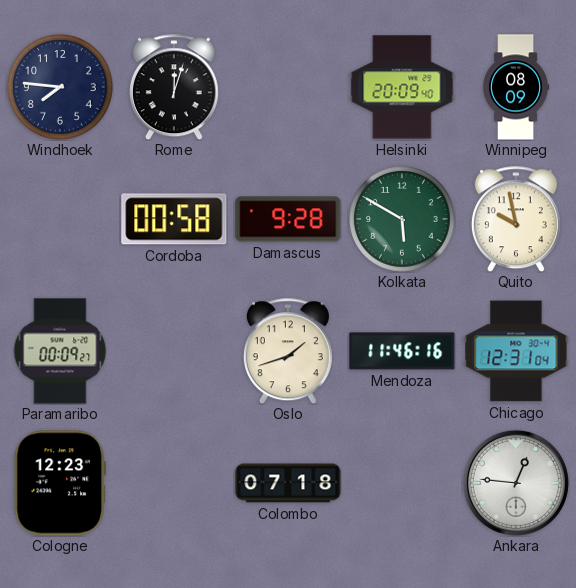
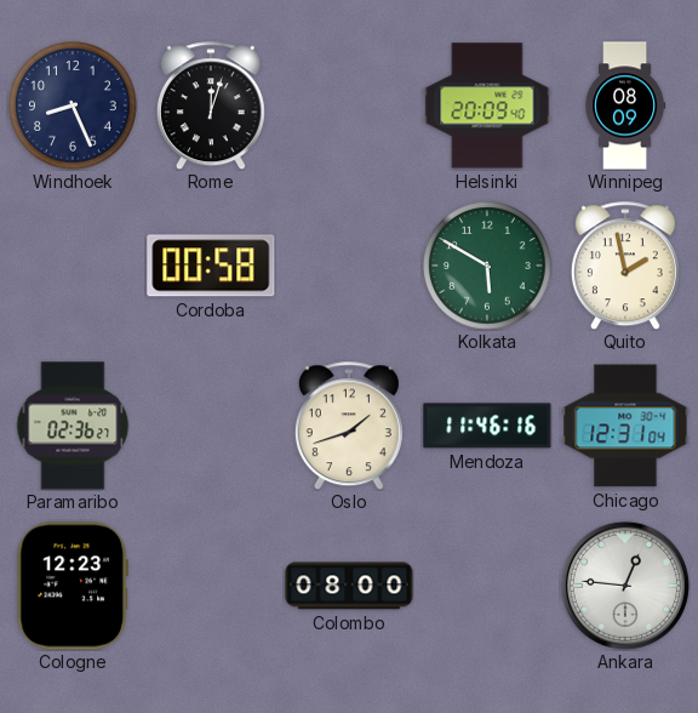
Windhoek: 7:46 -> 8:26
Damascus: 9:28 -> none
Quito: 9:58 -> 1:58
Paramaribo: 00:09 -> 02:36
Colombo: 07:18 -> 08:00
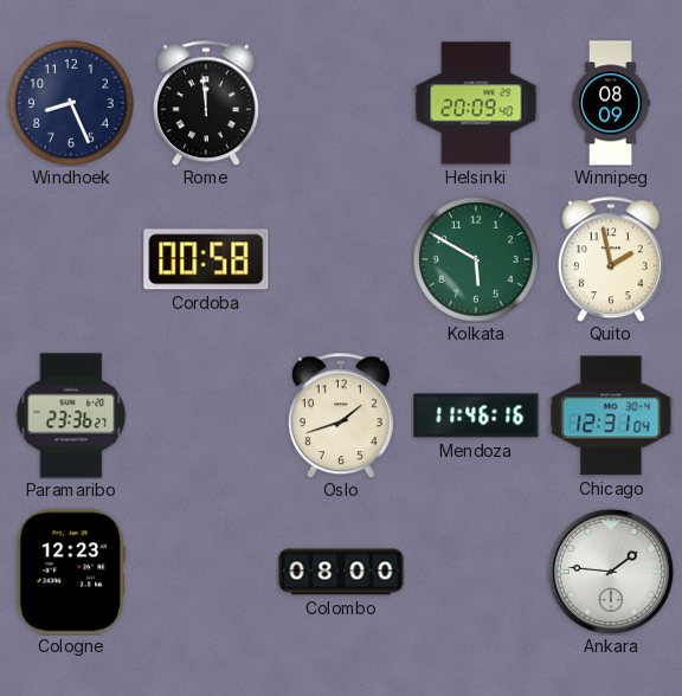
Rome: 12:03 -> 11:59
Paramaribo: 02:36 -> 23:36
Ankara: 12:46 -> 1:46
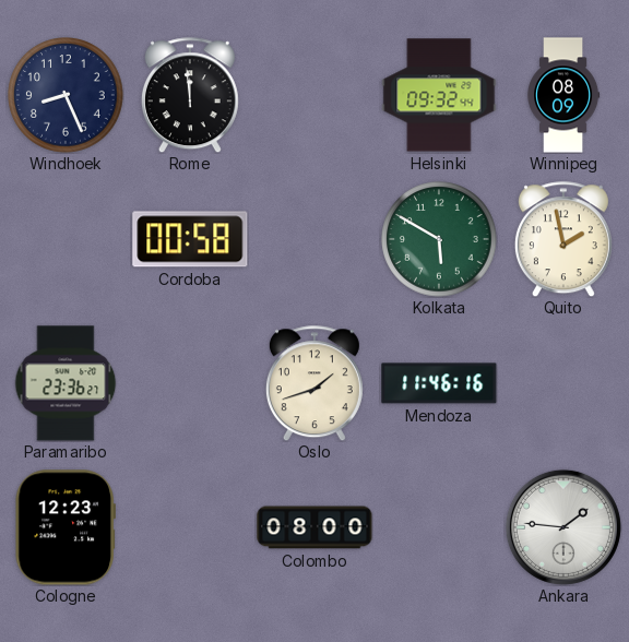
Helsinki: 20:09 -> 09:32
Chicago: 12:31 -> none
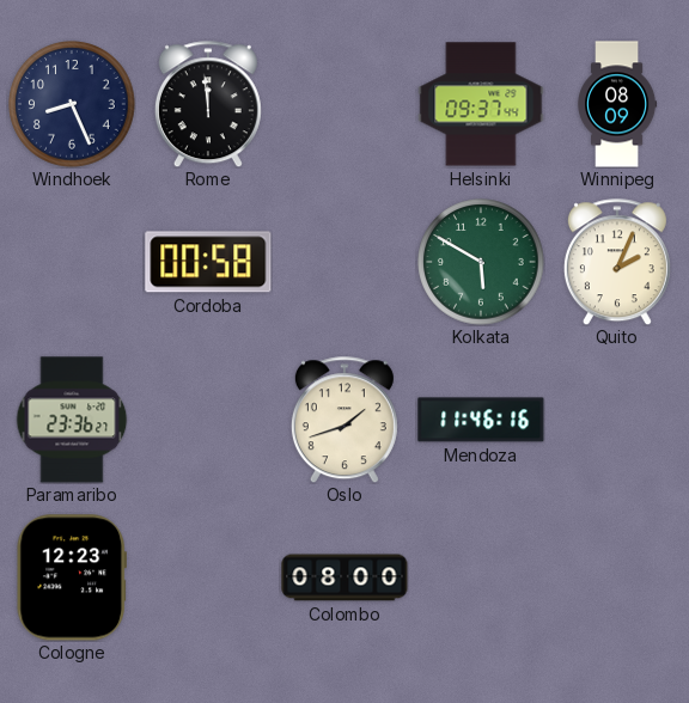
Helsinki: 09:32 -> 09:37
Quito: 1:58 -> 2:04
Ankara: 1:46 -> none
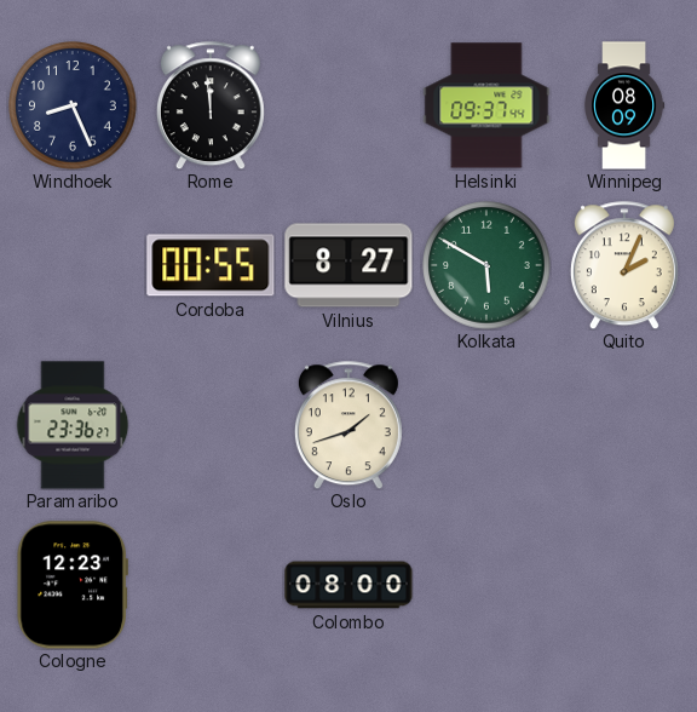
Cordoba: 00:58 -> 00:55
Vilnius: none -> 8:27
Mendoza: 11:46 -> none
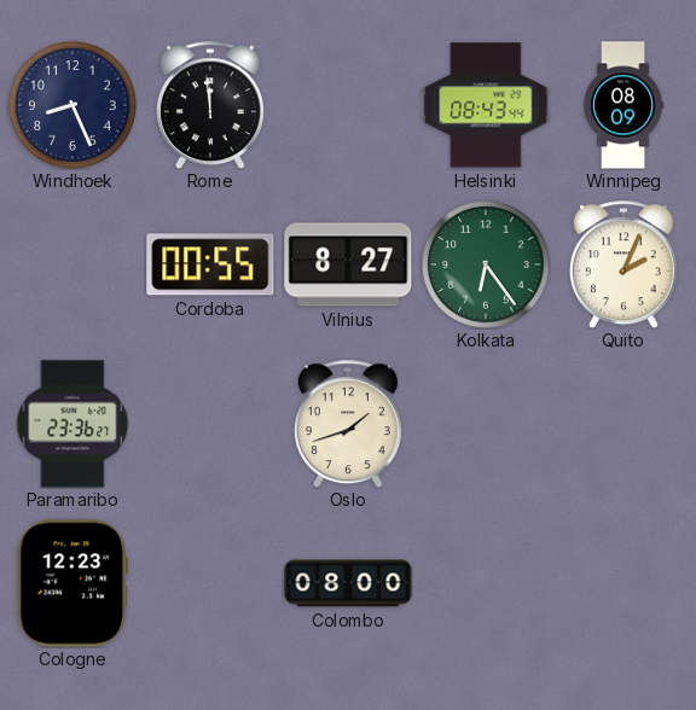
Helsinki: 09:37 -> 08:43
Kolkata: 5:50 -> 6:24
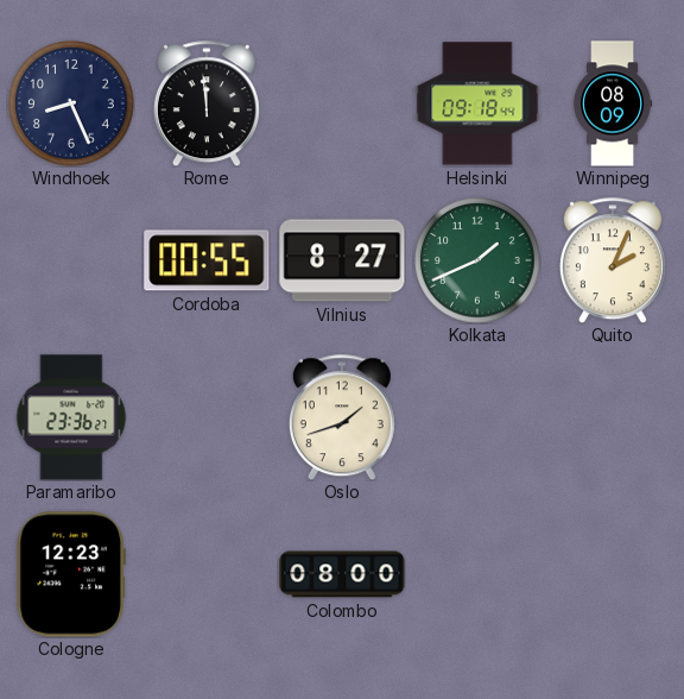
Helsinki: 08:43 -> 09:18
Kolkata: 6:24 -> 1:41
